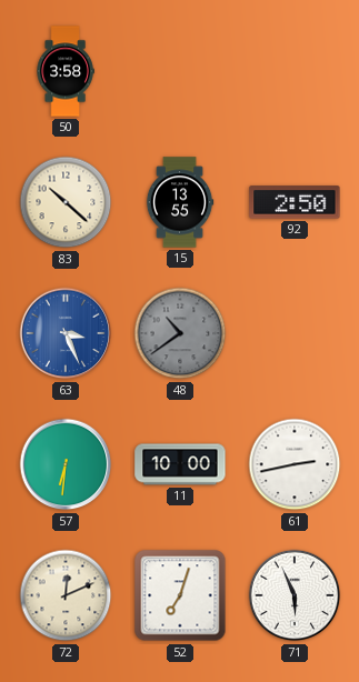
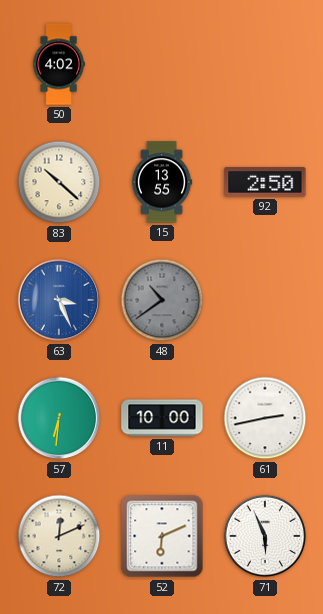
50: 3:58 -> 4:02
52: 7:03 -> 6:11
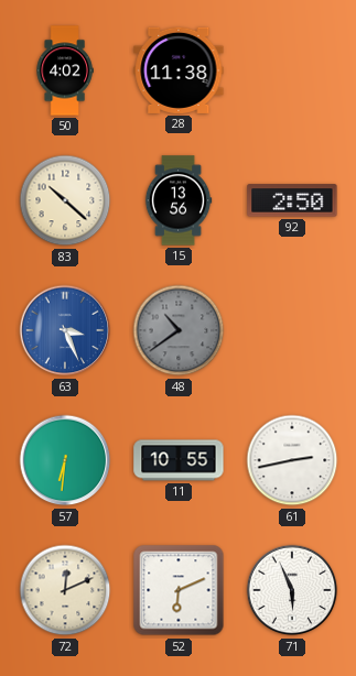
28: none -> 11:38
15: 13:55 -> 13:56
11: 10:00 -> 10:55
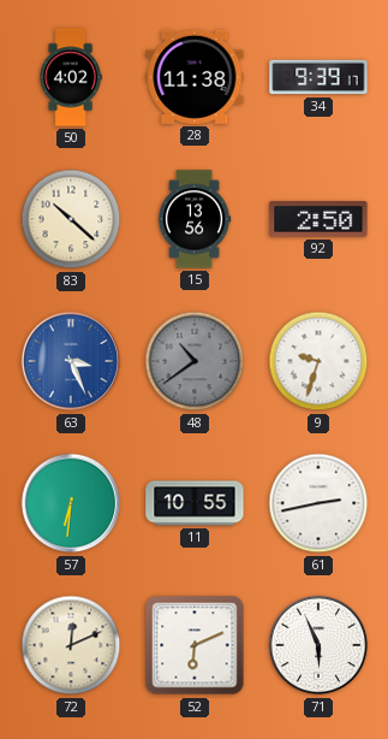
34: none -> 9:39
9: none -> 9:33
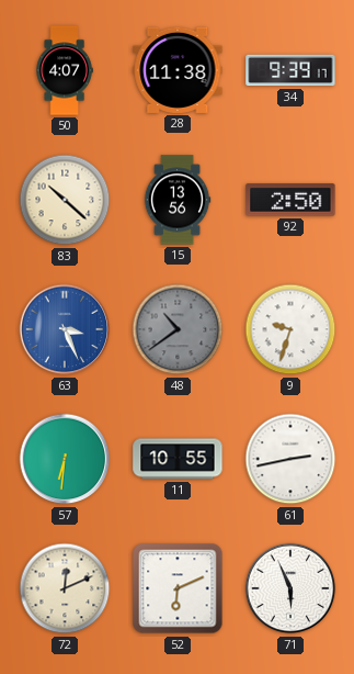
50: 4:02 -> 4:07
